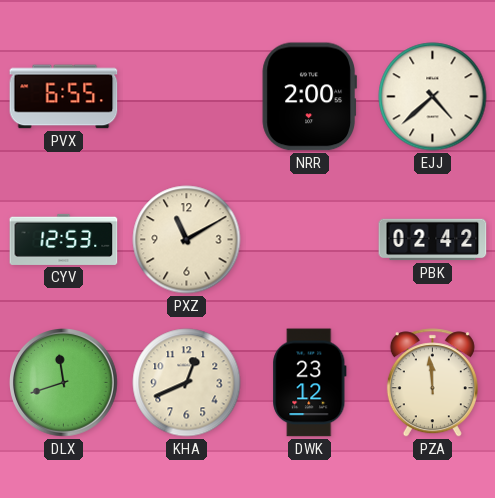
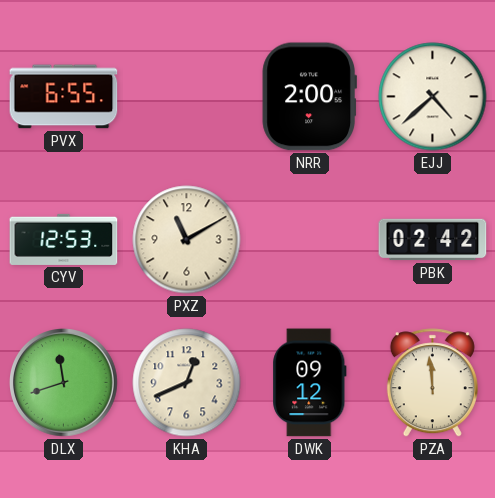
DWK: 23:12 -> 09:12
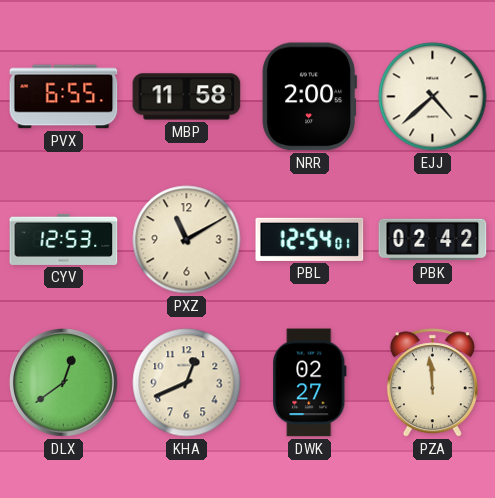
MBP: none -> 11:58
PBL: none -> 12:54
DLX: 11:42 -> 12:39
DWK: 09:12 -> 02:27
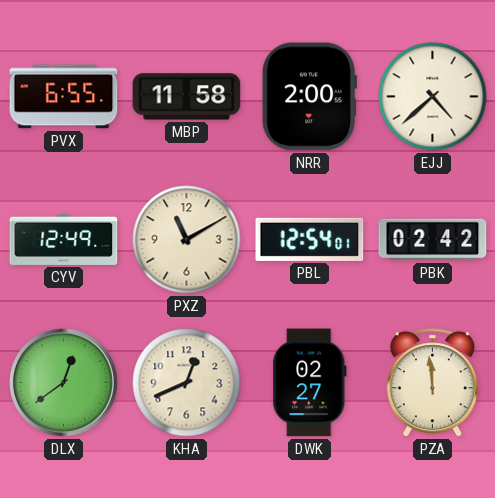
CYV: 12:53 -> 12:49
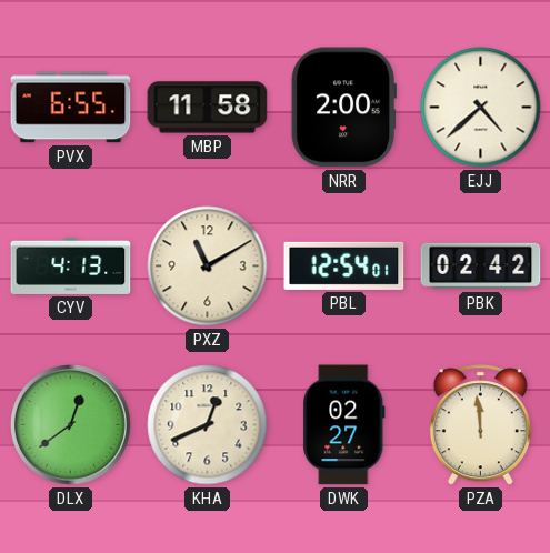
CYV: 12:49 -> 4:13
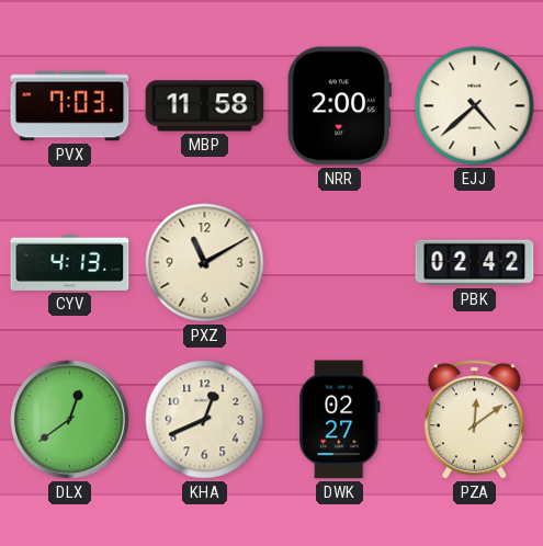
PVX: 6:55 -> 7:03
PBL: 12:54 -> none
PZA: 11:59 -> 12:09
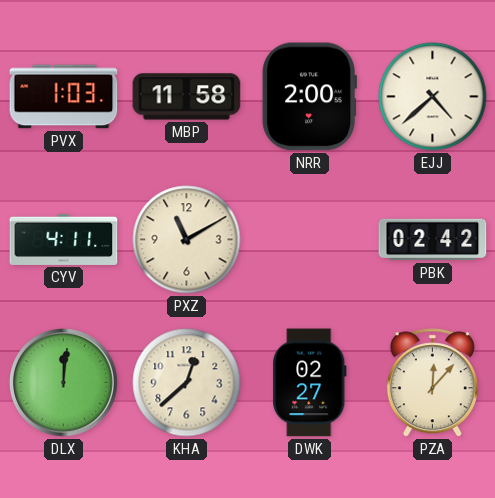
PVX: 7:03 -> 1:03
CYV: 4:13 -> 4:11
DLX: 12:39 -> 12:01
KHA: 12:41 -> 12:38
PZA: 12:09 -> 12:07
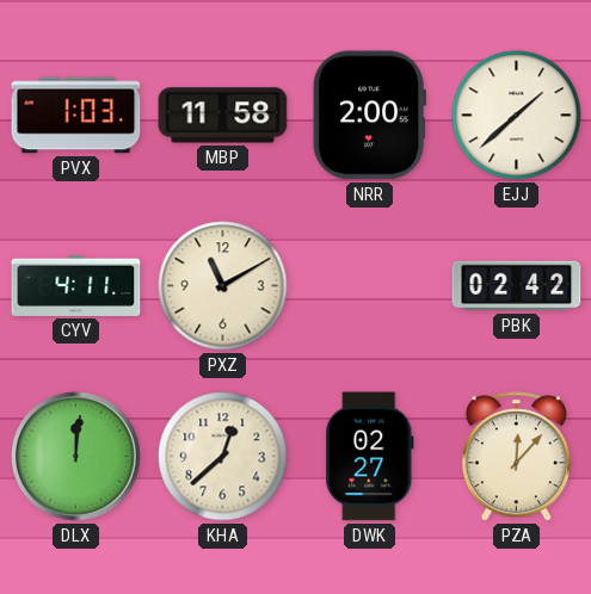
EJJ: 4:38 -> 1:38
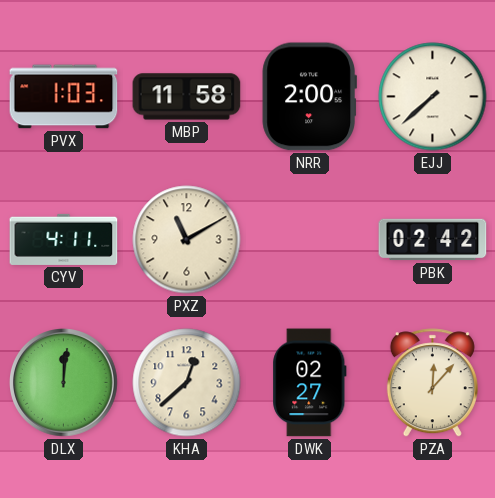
EJJ: 1:38 -> 7:38
